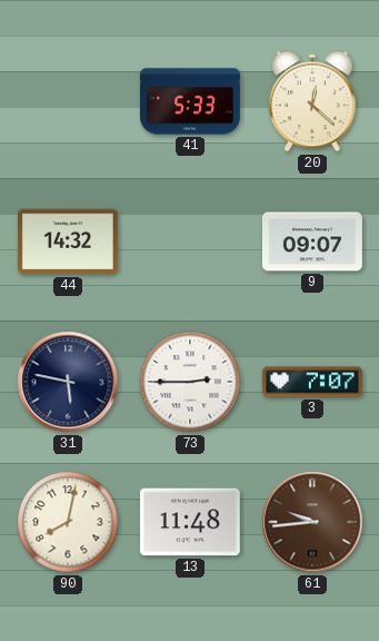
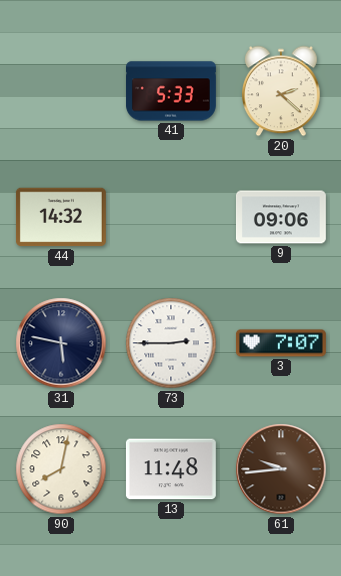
20: 12:22 -> 2:22
9: 09:07 -> 09:06
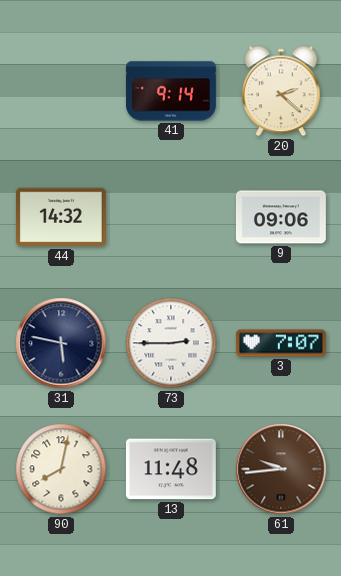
41: 5:33 -> 9:14
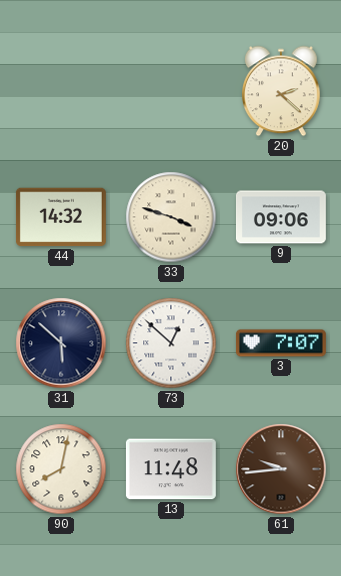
41: 9:14 -> none
33: none -> 3:48
31: 5:47 -> 5:52
73: 2:45 -> 12:52
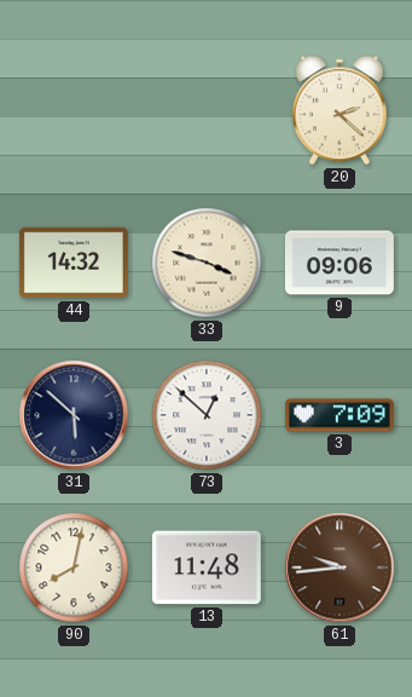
3: 7:07 -> 7:09
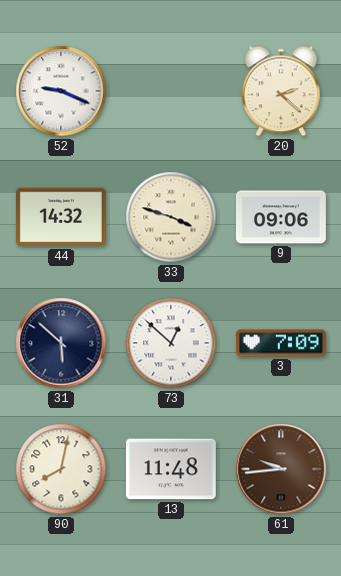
52: none -> 9:19
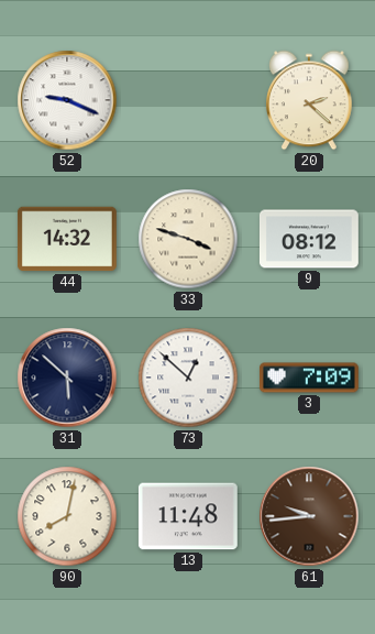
9: 09:06 -> 08:12
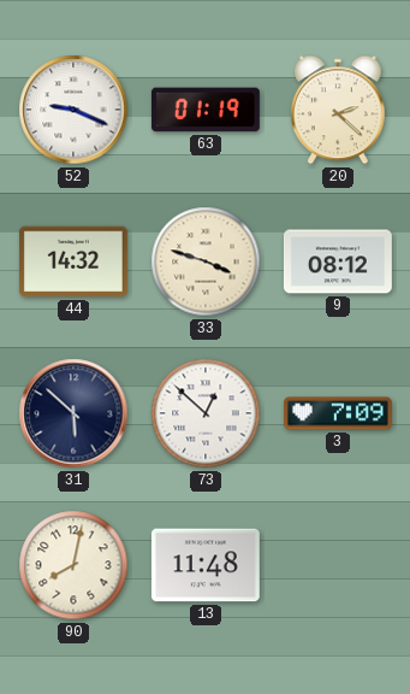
63: none -> 01:19
61: 9:44 -> none
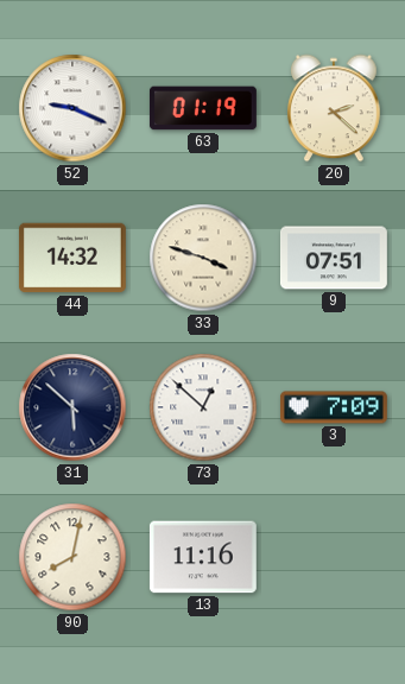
9: 08:12 -> 07:51
13: 11:48 -> 11:16
